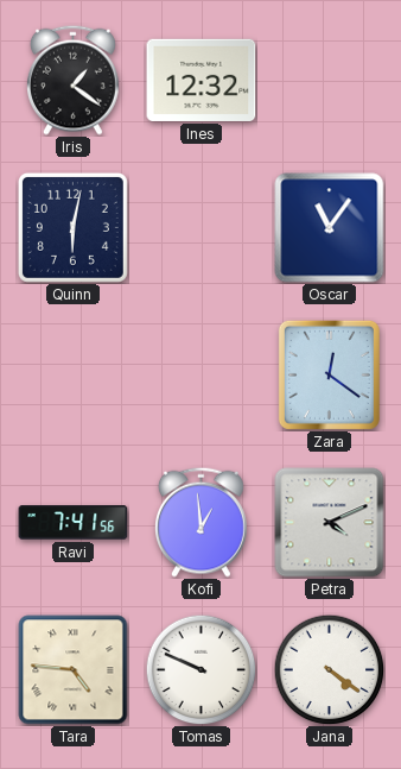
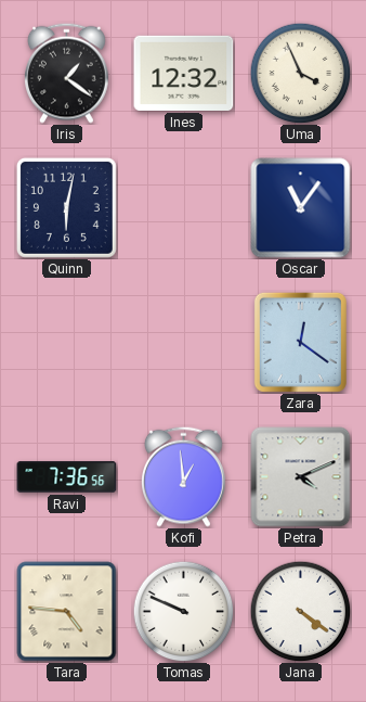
Uma: none -> 3:56
Ravi: 7:41 -> 7:36
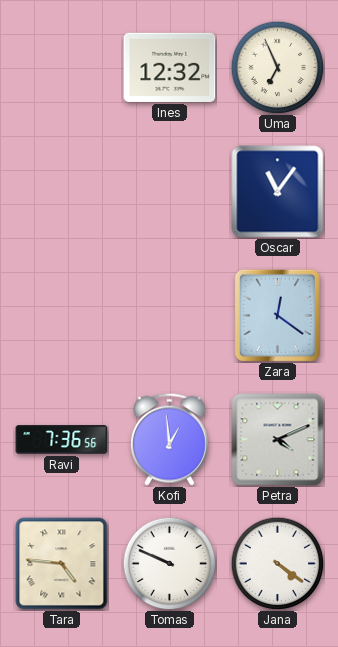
Iris: 1:21 -> none
Uma: 3:56 -> 6:56
Quinn: 6:02 -> none
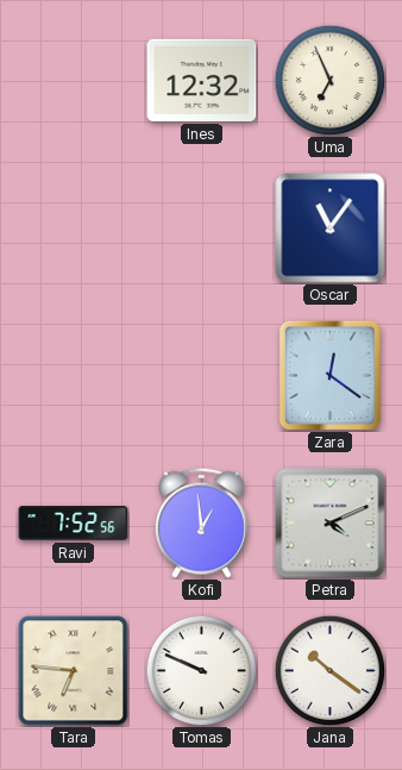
Ravi: 7:36 -> 7:52
Tara: 4:46 -> 6:46
Jana: 4:21 -> 10:21
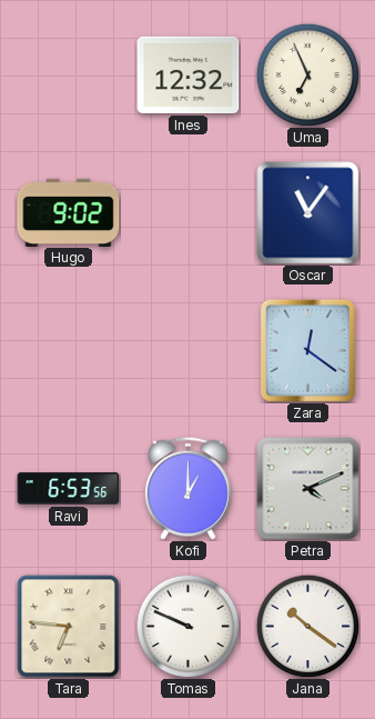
Hugo: none -> 9:02
Ravi: 7:52 -> 6:53
Kofi: 12:59 -> 1:00
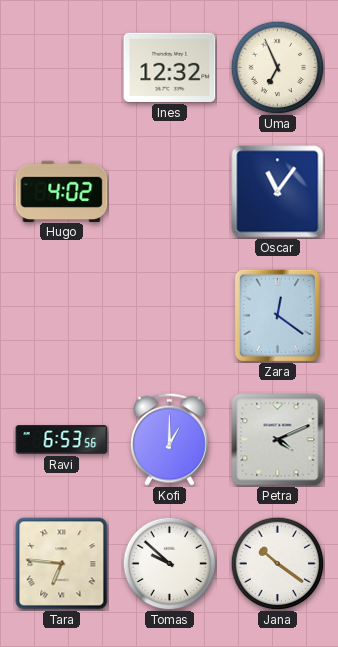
Hugo: 9:02 -> 4:02
Tomas: 9:49 -> 9:52
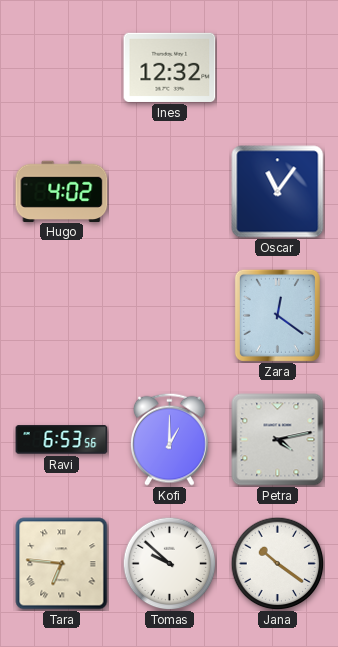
Uma: 6:56 -> none
Petra: 4:11 -> 4:13
